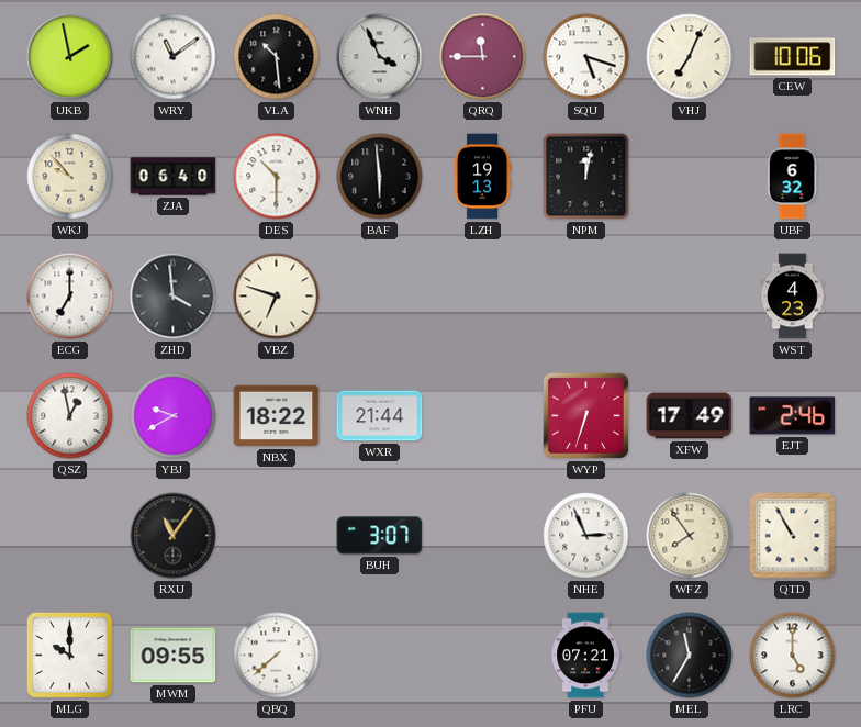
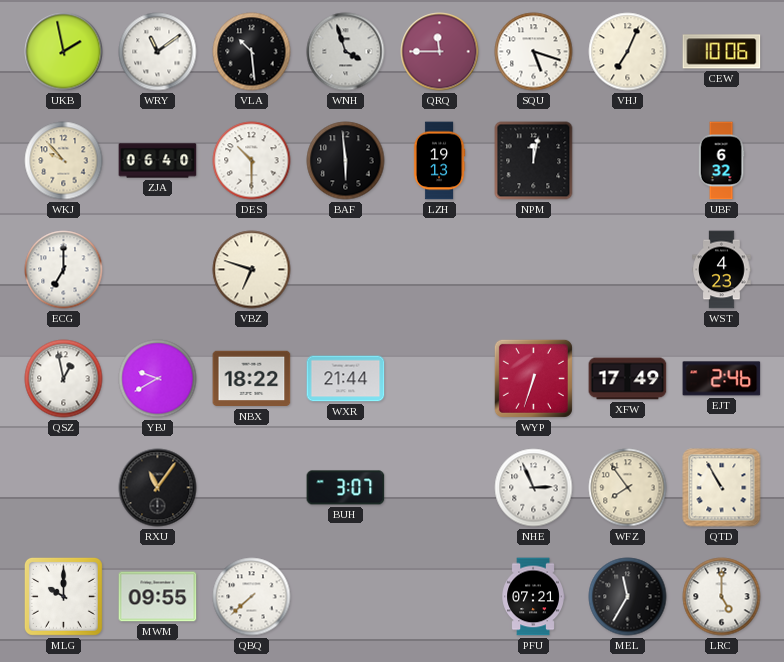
WNH: 3:56 -> 3:57
ZHD: 3:59 -> none
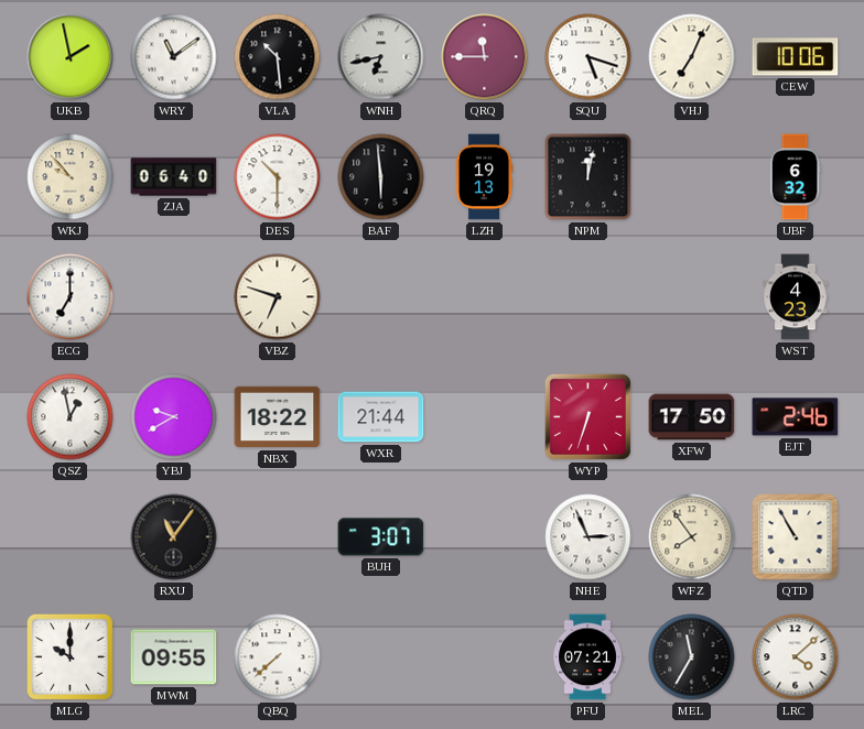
WNH: 3:57 -> 6:43
XFW: 17:49 -> 17:50
LRC: 5:00 -> 4:08
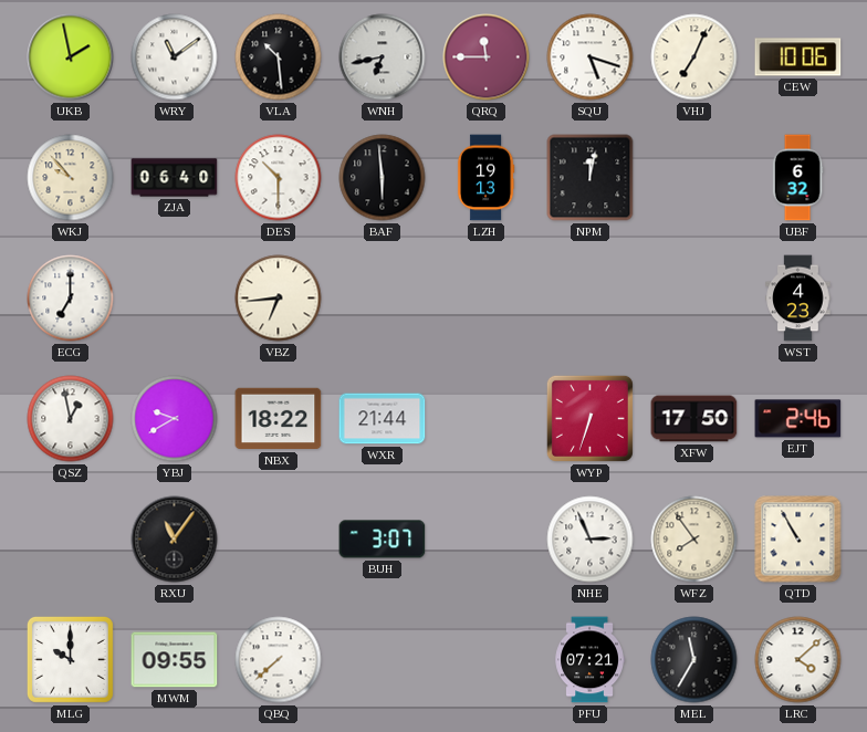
VBZ: 6:48 -> 6:44
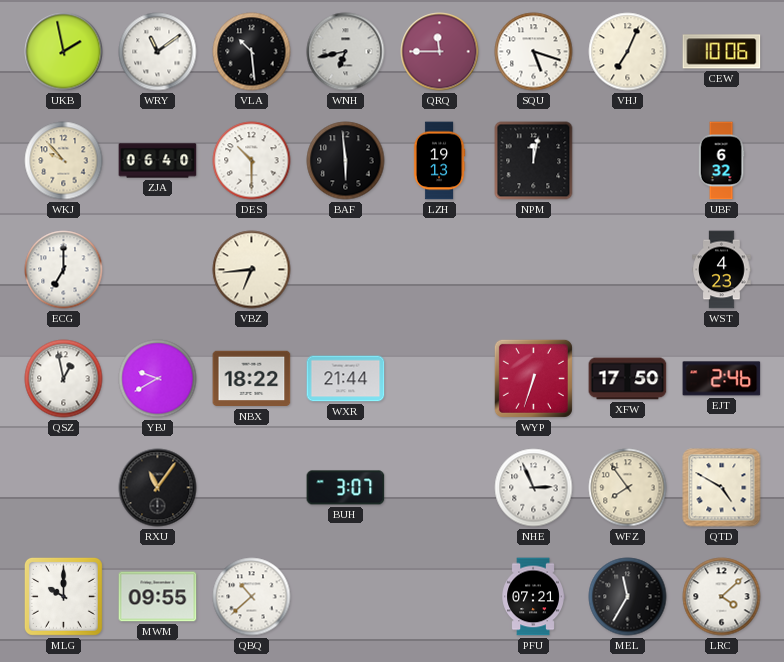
QTD: 10:55 -> 4:50
QBQ: 7:38 -> 10:38
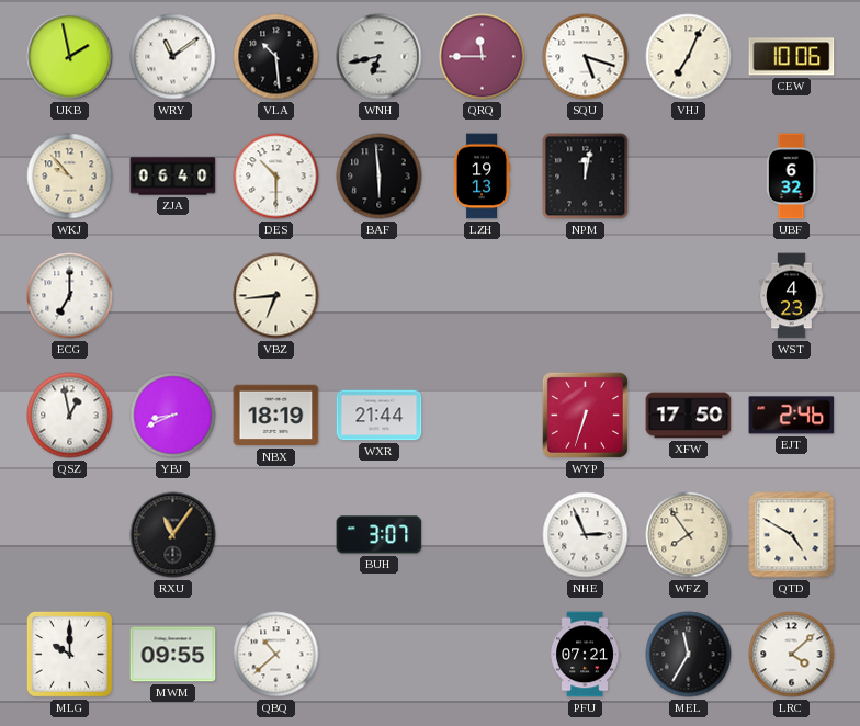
YBJ: 9:40 -> 8:41
NBX: 18:22 -> 18:19
